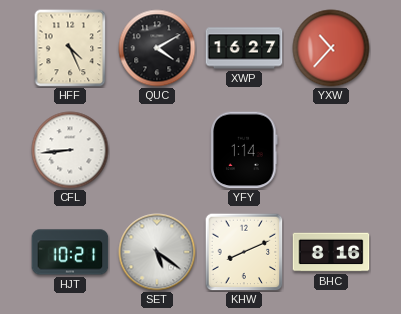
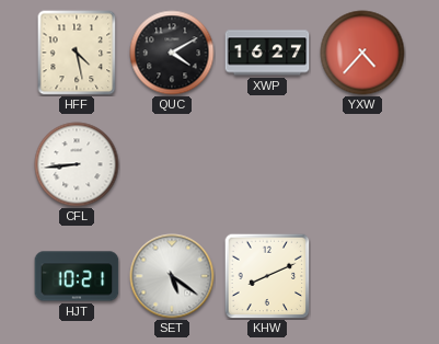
HFF: 4:26 -> 4:28
YXW: 10:37 -> 4:37
YFY: 1:14 -> none
BHC: 8:16 -> none
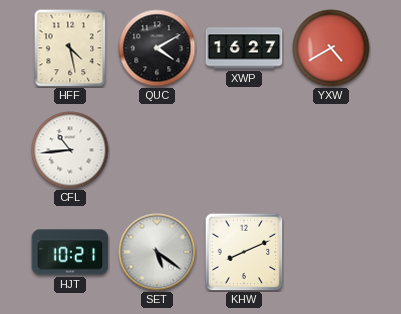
YXW: 4:37 -> 4:40
CFL: 8:44 -> 10:44
